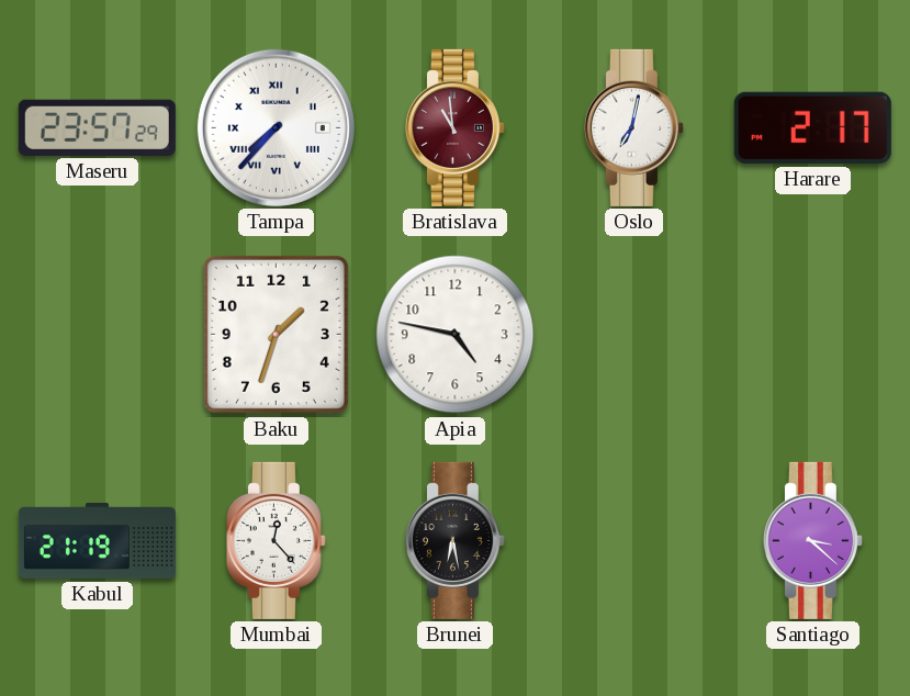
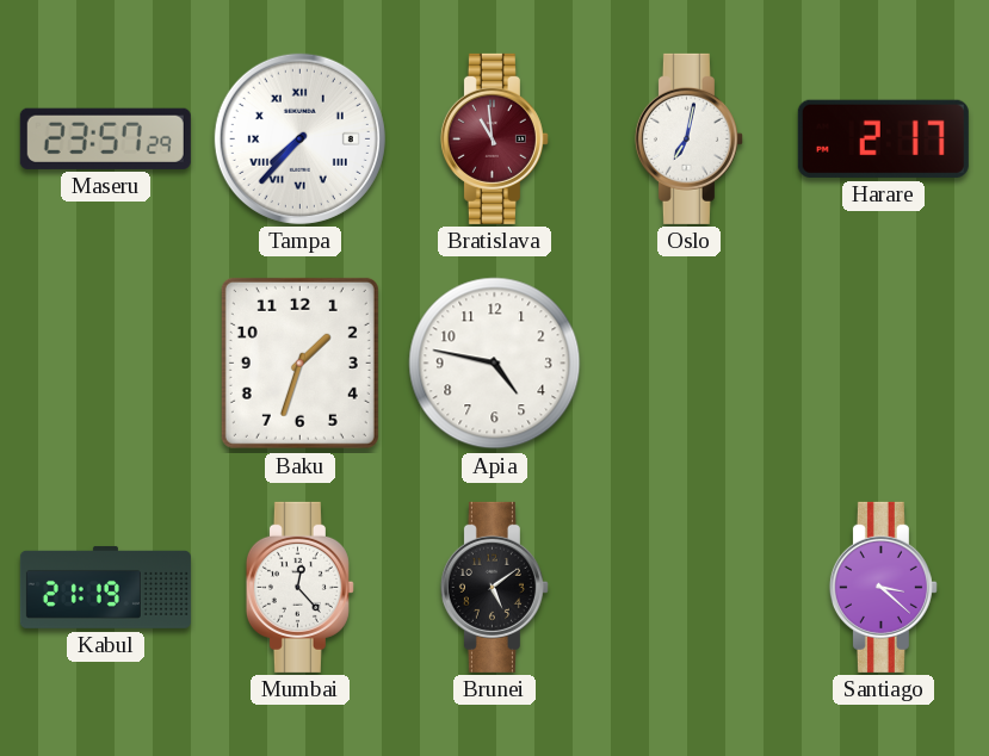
Brunei: 6:28 -> 5:09
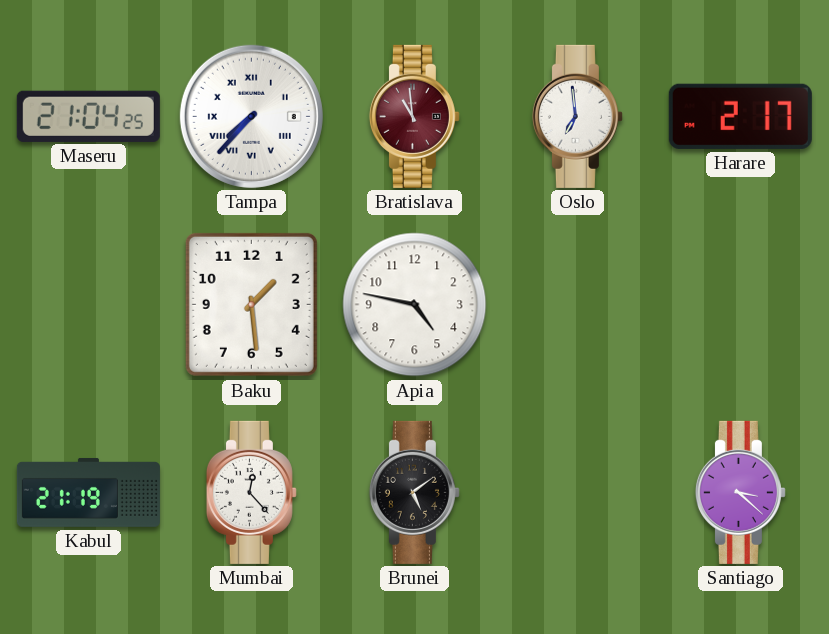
Maseru: 23:57 -> 21:04
Oslo: 7:02 -> 6:59
Baku: 1:33 -> 1:29
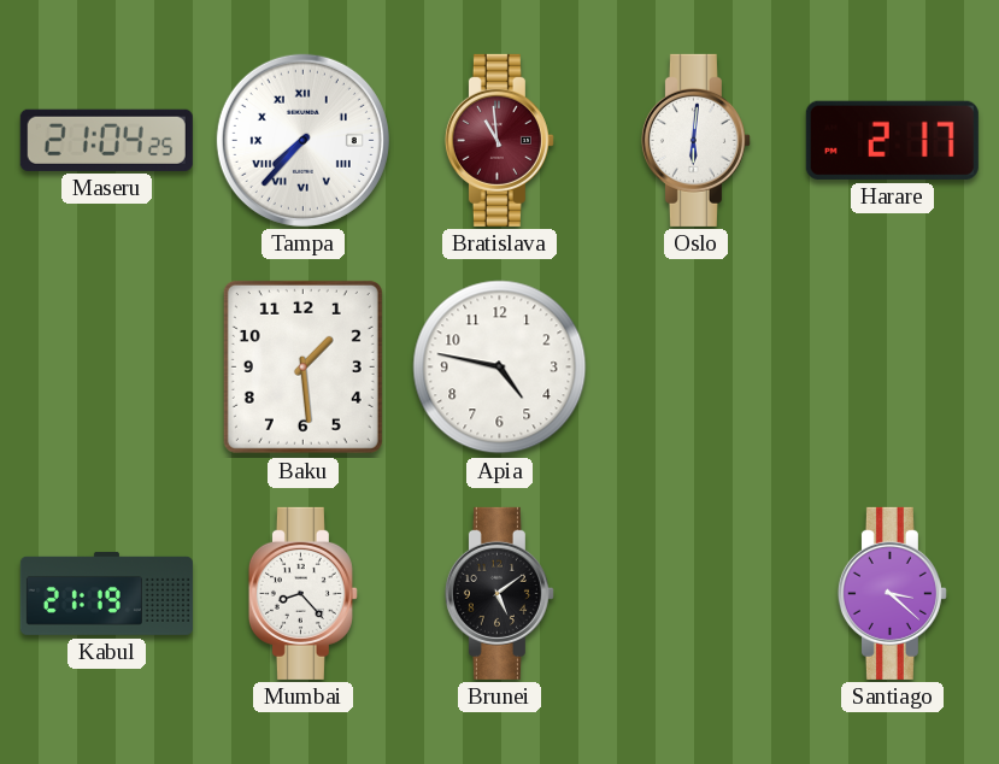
Oslo: 6:59 -> 6:01
Mumbai: 12:23 -> 8:23
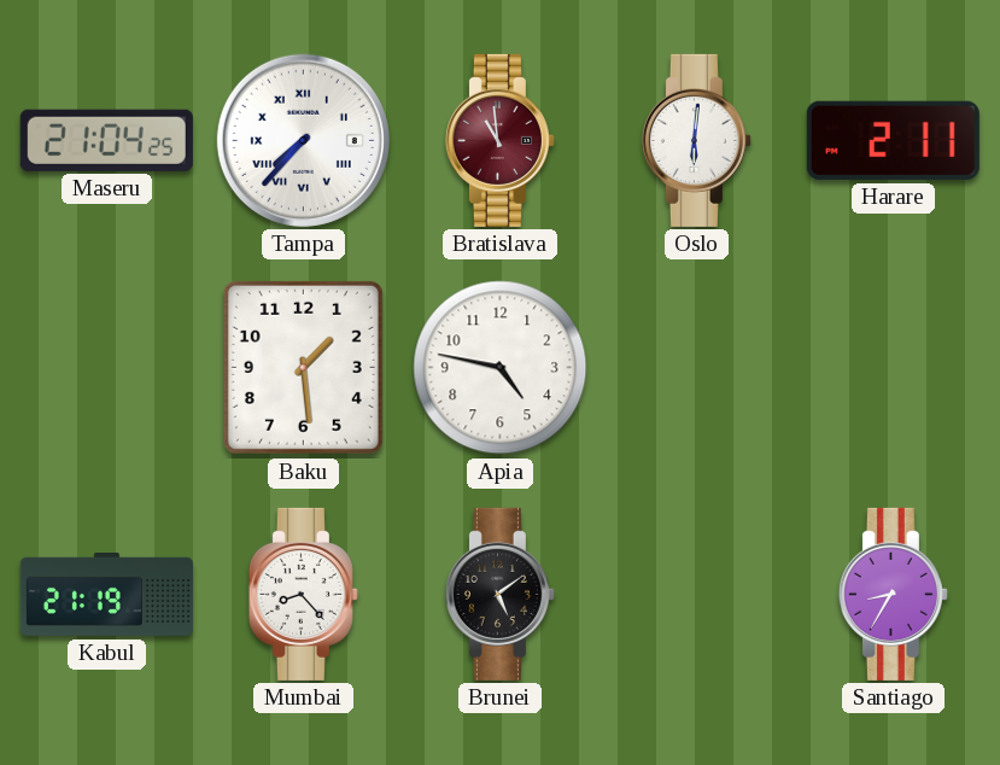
Harare: 2:17 -> 2:11
Santiago: 3:22 -> 8:35
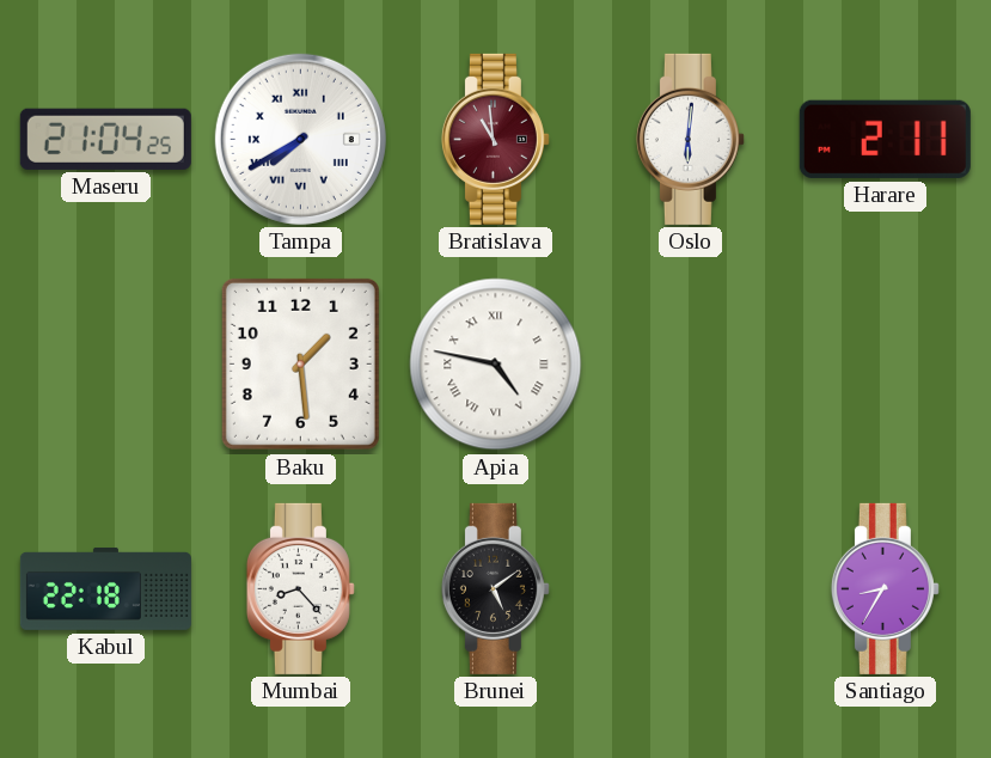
Tampa: 7:37 -> 7:40
Apia numerals: Arabic -> Roman
Kabul: 21:19 -> 22:18
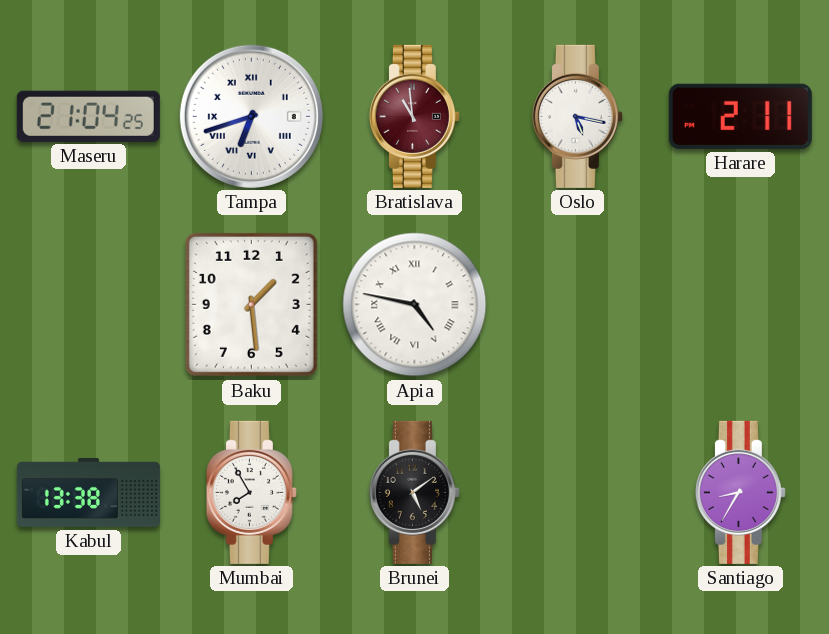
Tampa: 7:40 -> 6:42
Oslo: 6:01 -> 5:17
Kabul: 22:18 -> 13:38
Mumbai: 8:23 -> 7:55
